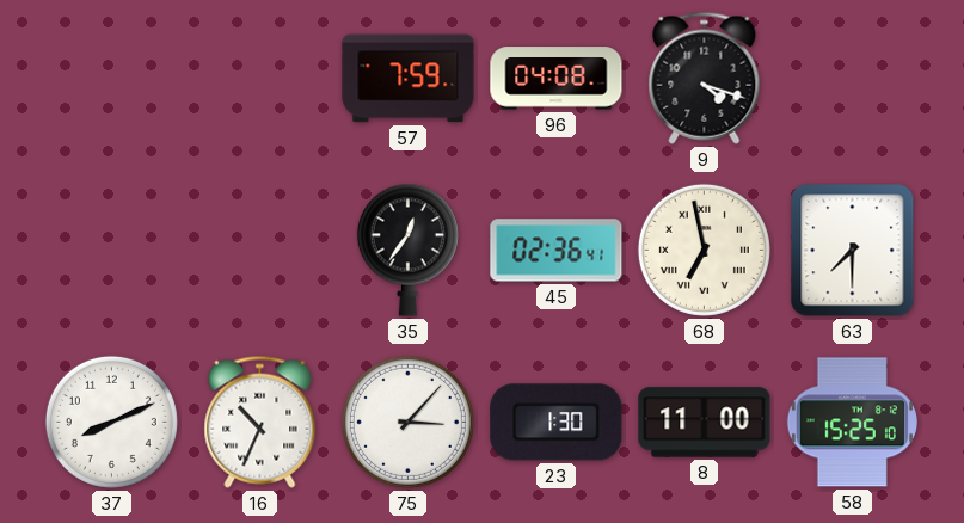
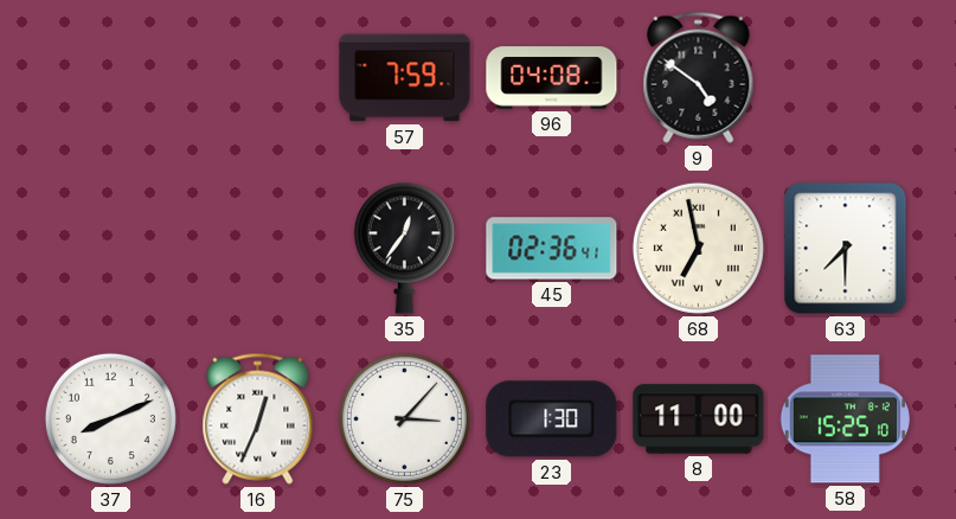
9: 4:18 -> 4:51
16: 10:34 -> 12:34
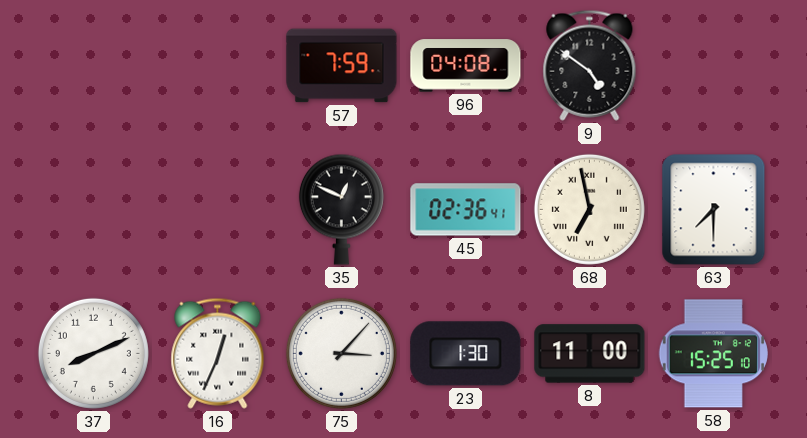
35: 12:36 -> 12:49
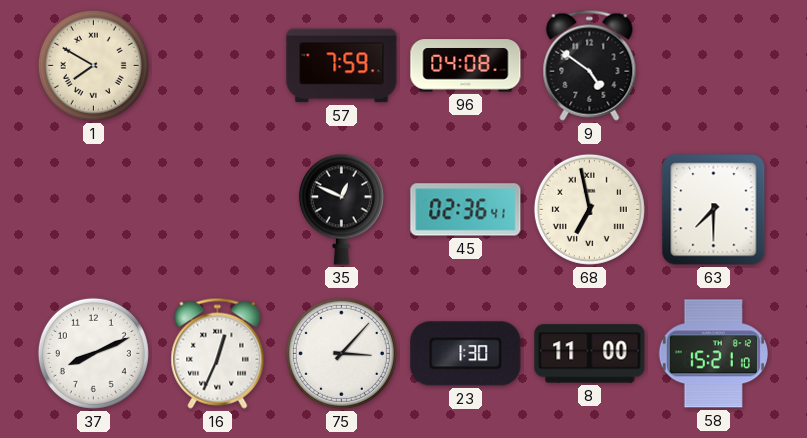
1: none -> 7:50
58: 15:25 -> 15:21
